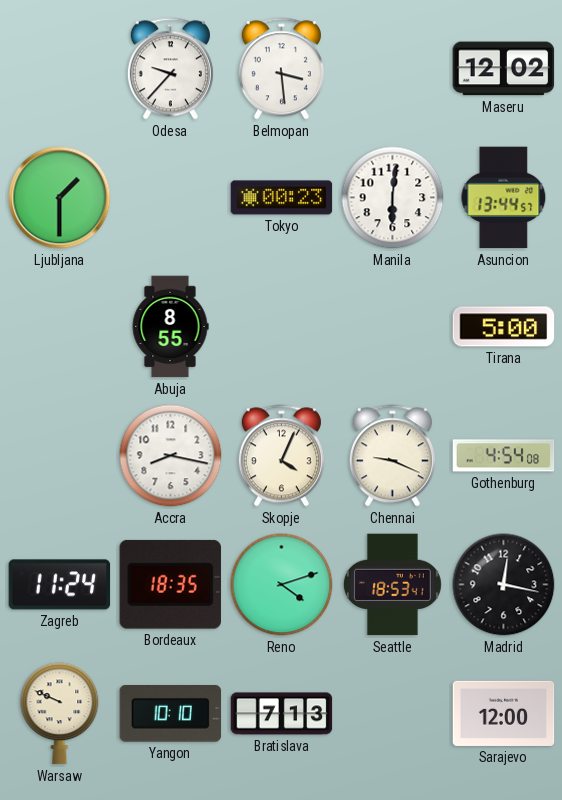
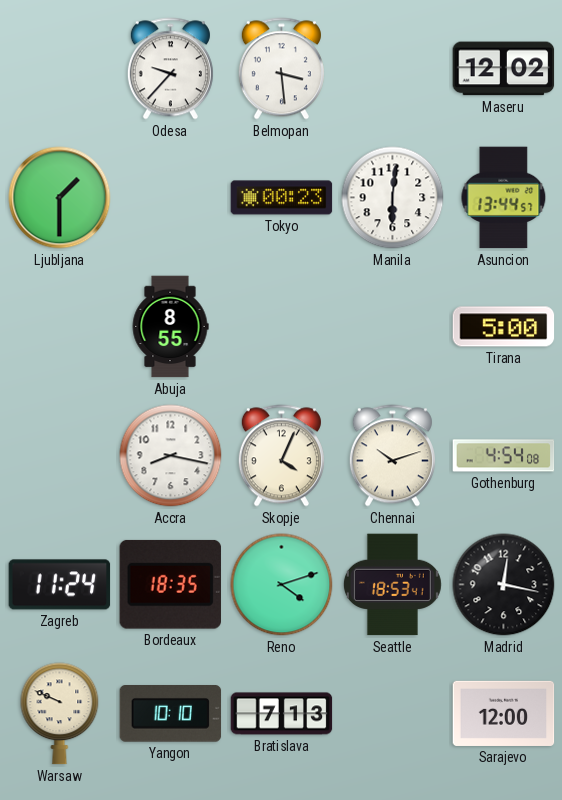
Chennai: 9:19 -> 10:12
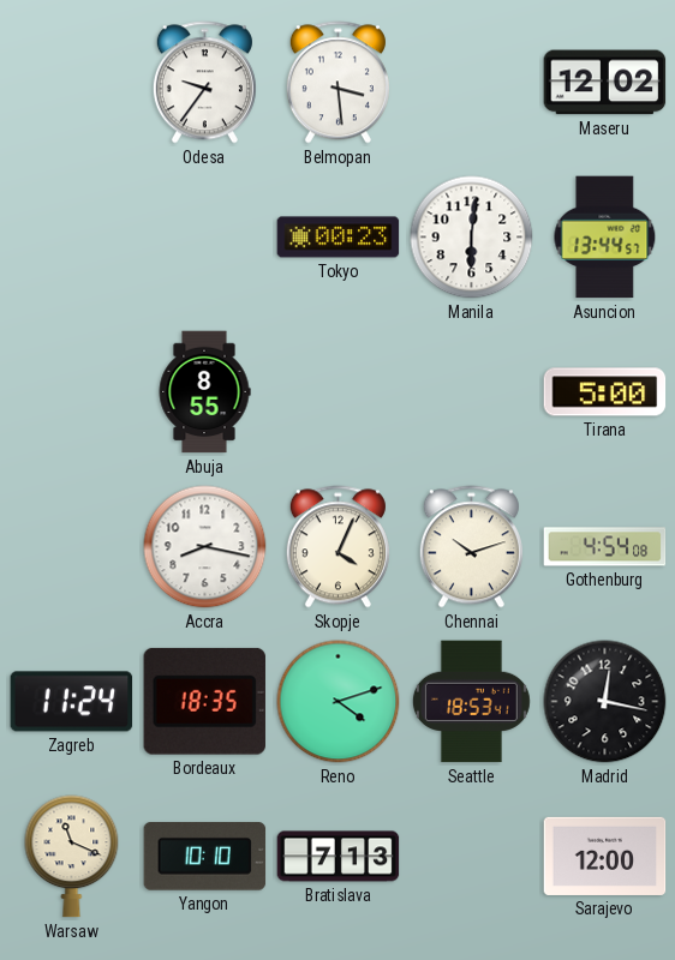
Odesa: 9:37 -> 9:36
Ljubljana: 1:30 -> none
Warsaw: 9:49 -> 11:19
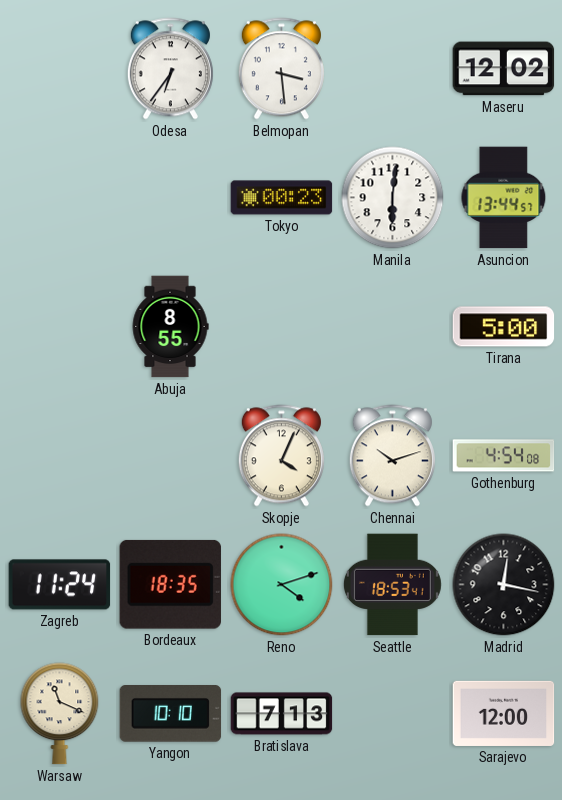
Odesa: 9:36 -> 6:36
Accra: 8:17 -> none
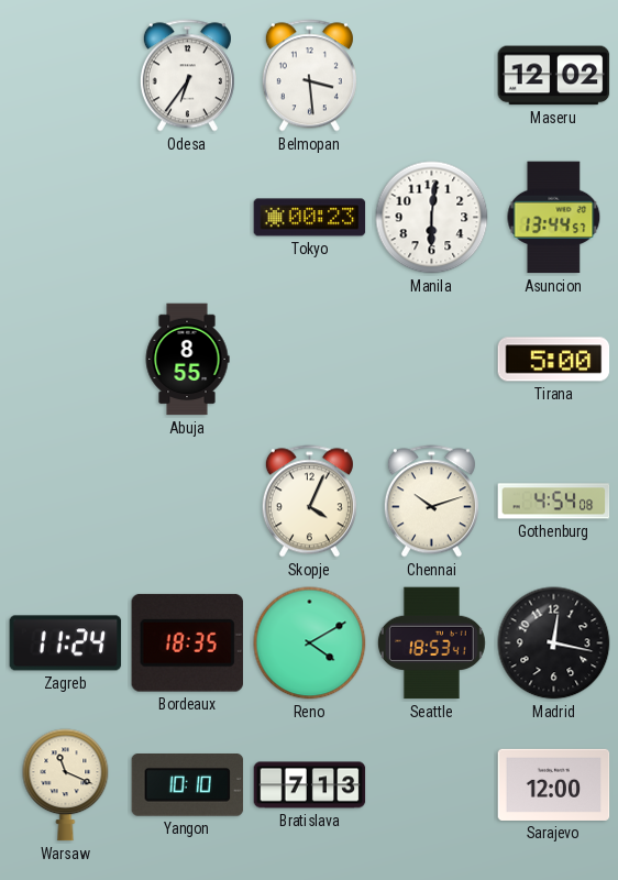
Reno: 4:12 -> 4:10
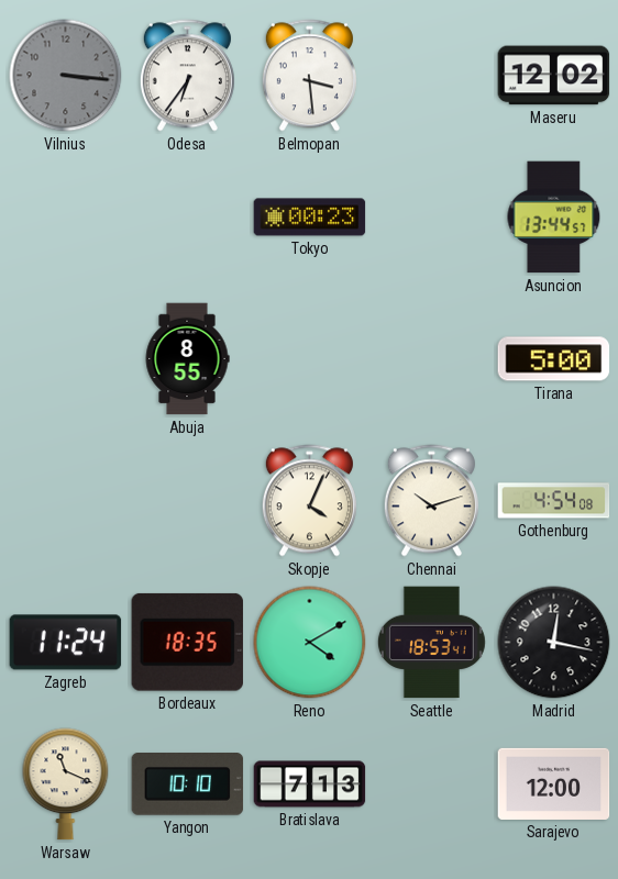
Vilnius: none -> 3:16
Manila: 6:01 -> none
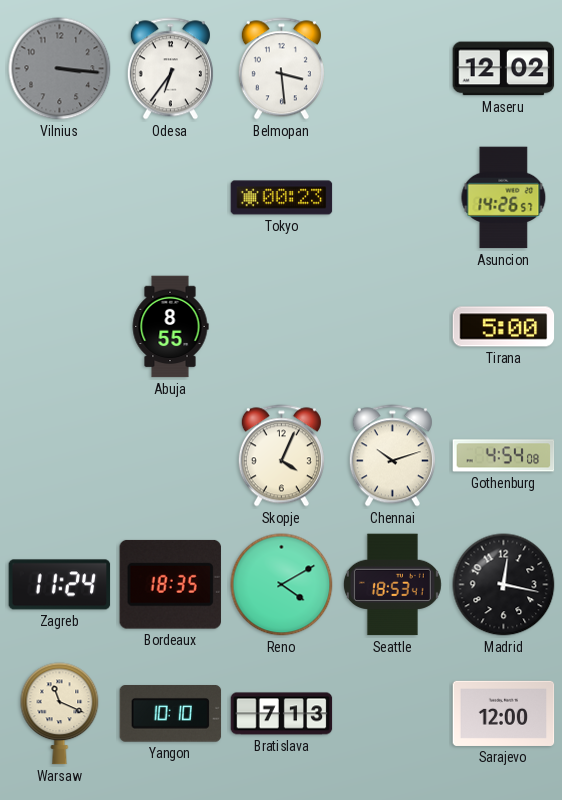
Asuncion: 13:44 -> 14:26
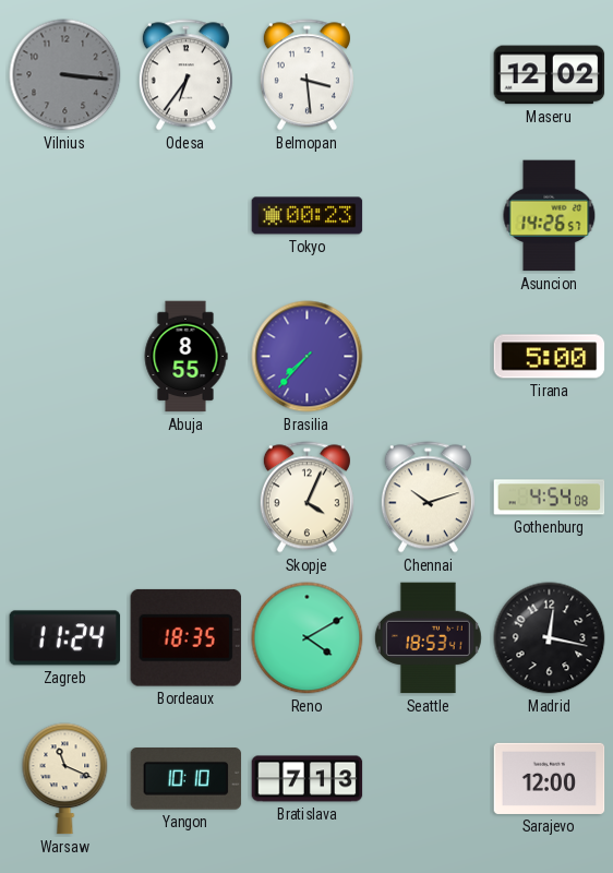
Brasilia: none -> 7:37
